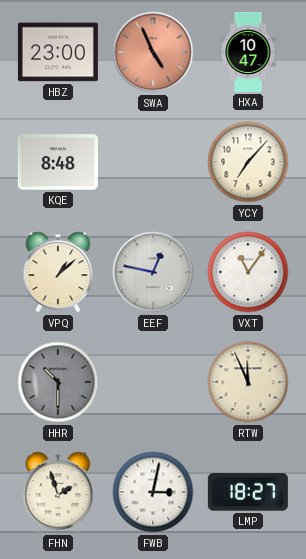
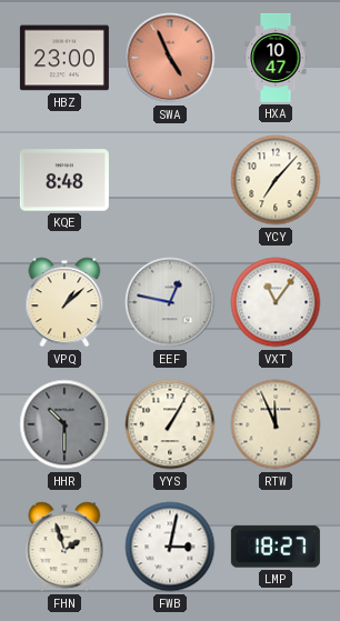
YYS: none -> 1:05
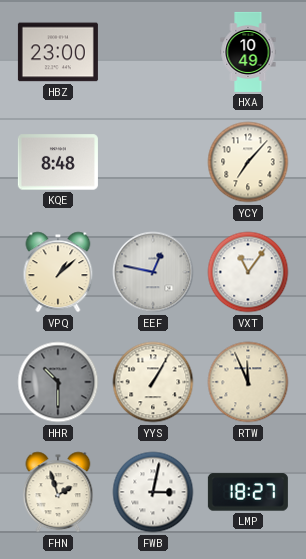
SWA: 4:56 -> none
HXA: 10:47 -> 10:49
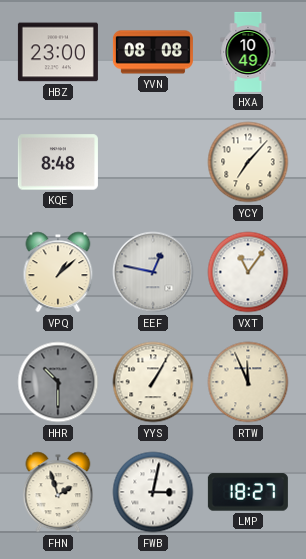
YVN: none -> 08:08
